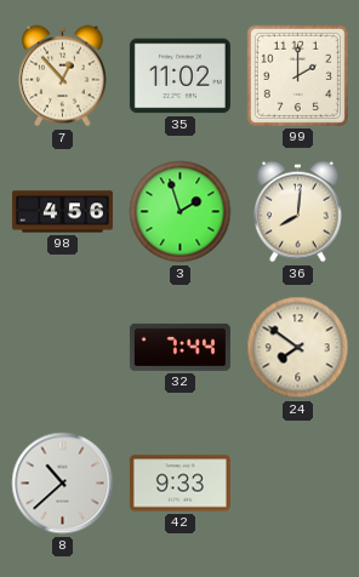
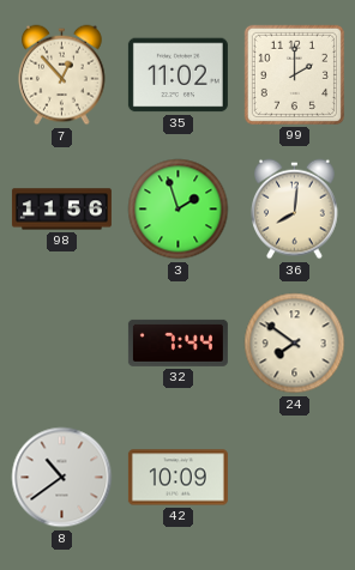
98: 4:56 -> 11:56
8: 10:38 -> 10:39
42: 9:33 -> 10:09
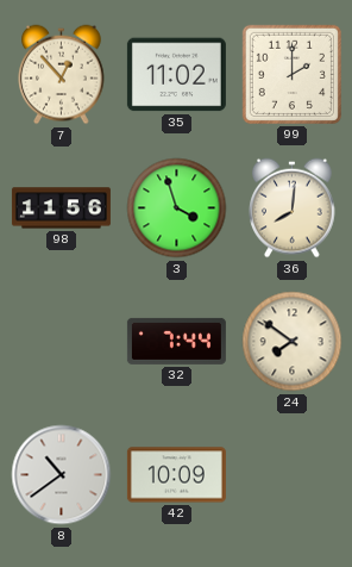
3: 1:57 -> 3:57
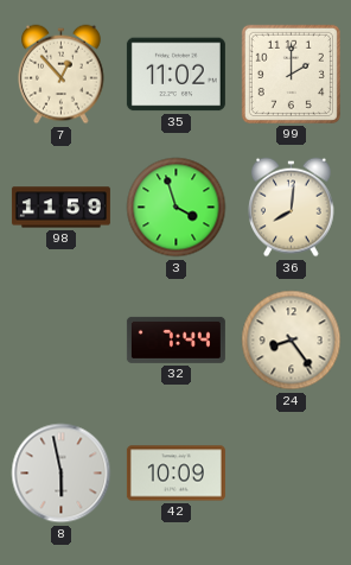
98: 11:56 -> 11:59
24: 7:51 -> 8:24
8: 10:39 -> 5:58
